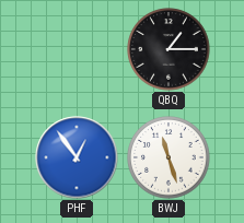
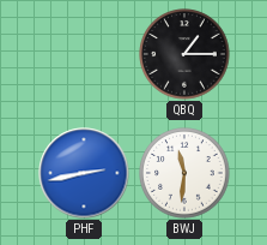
PHF: 12:54 -> 2:43
BWJ: 11:27 -> 11:31
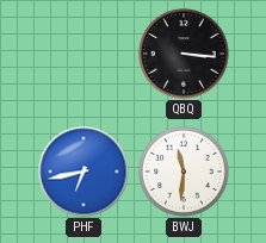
QBQ: 1:15 -> 3:16
PHF: 2:43 -> 6:43
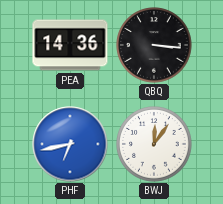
PEA: none -> 14:36
BWJ: 11:31 -> 12:06
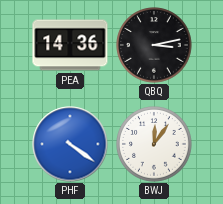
QBQ: 3:16 -> 3:13
PHF: 6:43 -> 4:21
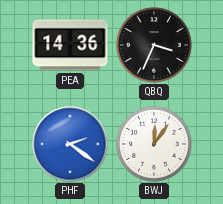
QBQ: 3:13 -> 3:34
PHF: 4:21 -> 2:21
